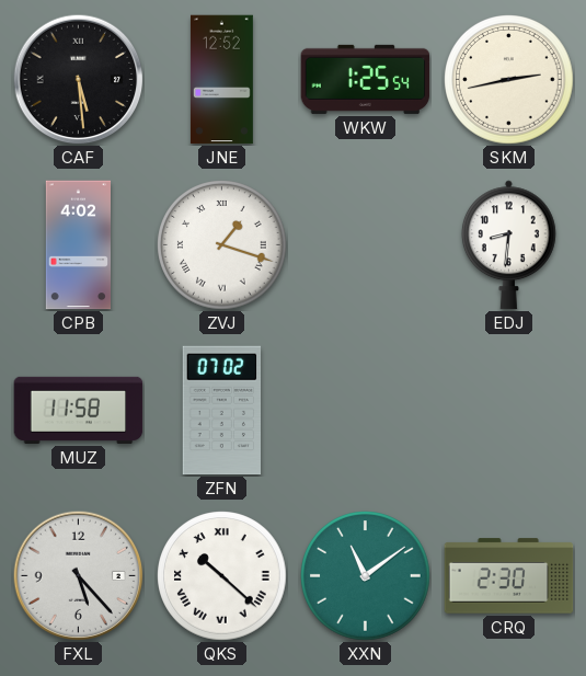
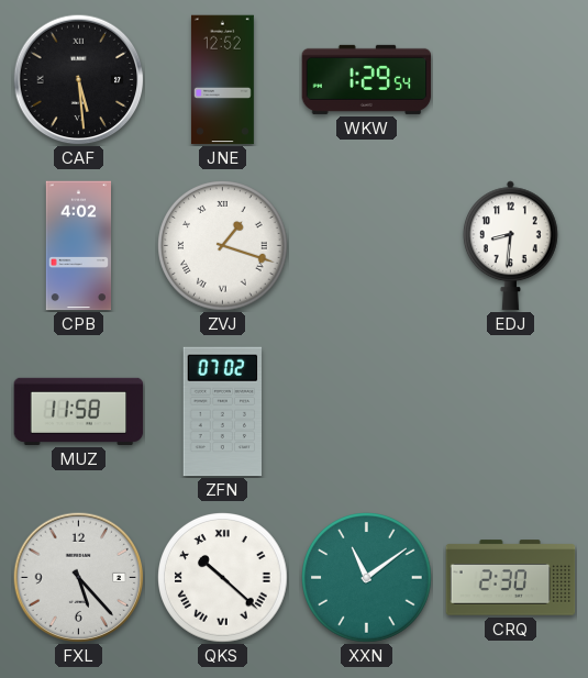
WKW: 1:25 -> 1:29
SKM: 2:43 -> none
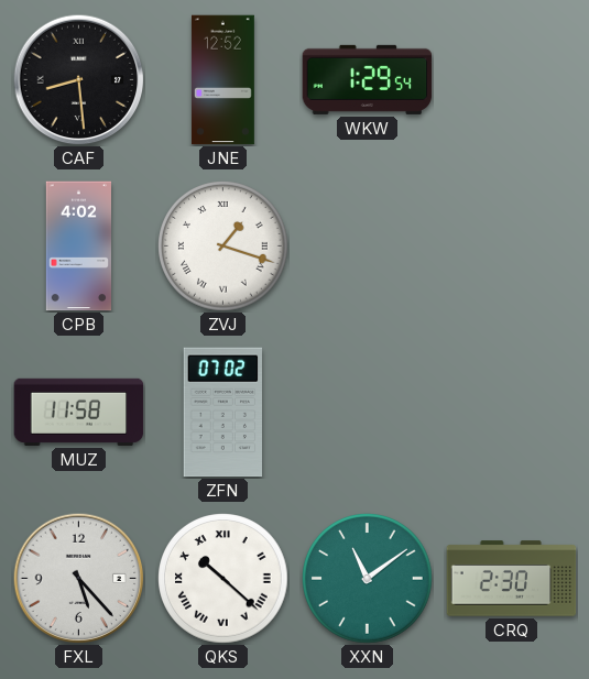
CAF: 5:29 -> 8:29
EDJ: 8:31 -> none
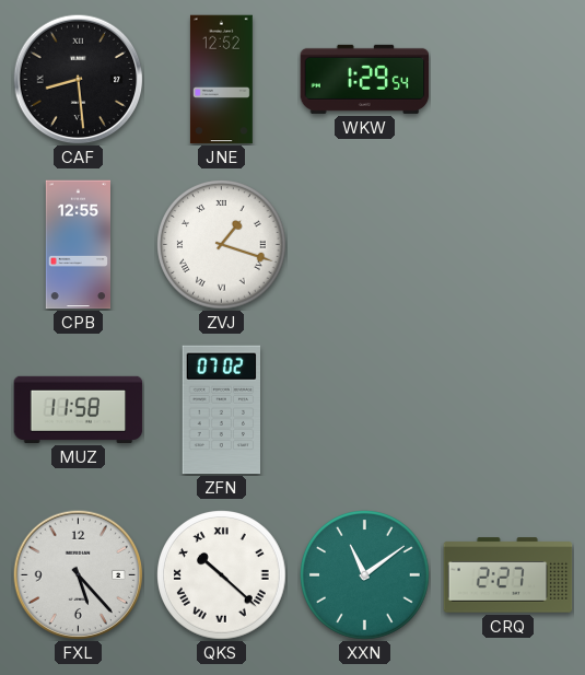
CPB: 4:02 -> 12:55
CRQ: 2:30 -> 2:27
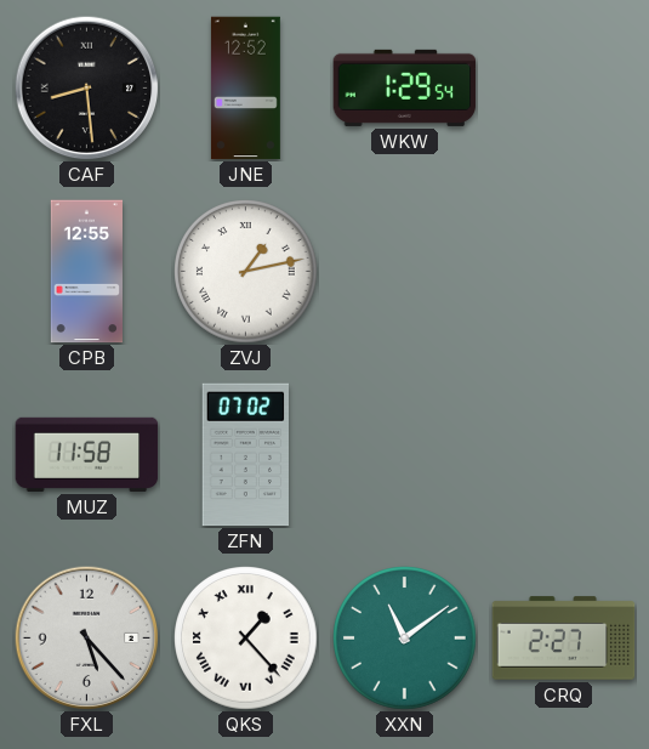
ZVJ: 1:18 -> 1:13
QKS: 10:22 -> 1:23
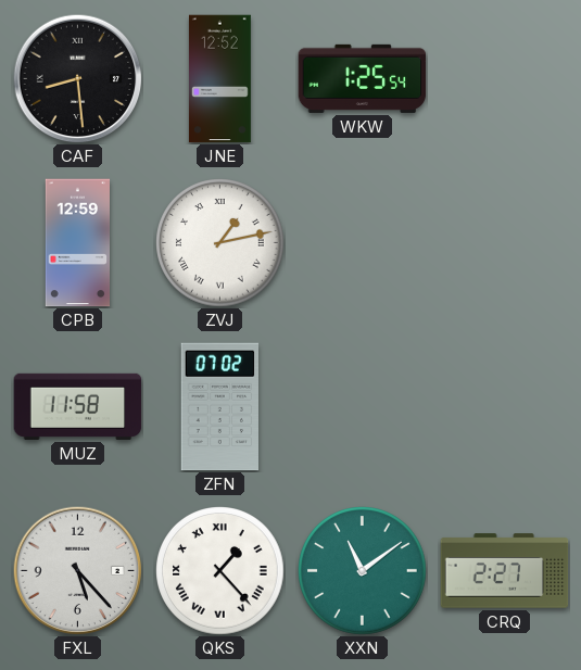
WKW: 1:29 -> 1:25
CPB: 12:55 -> 12:59
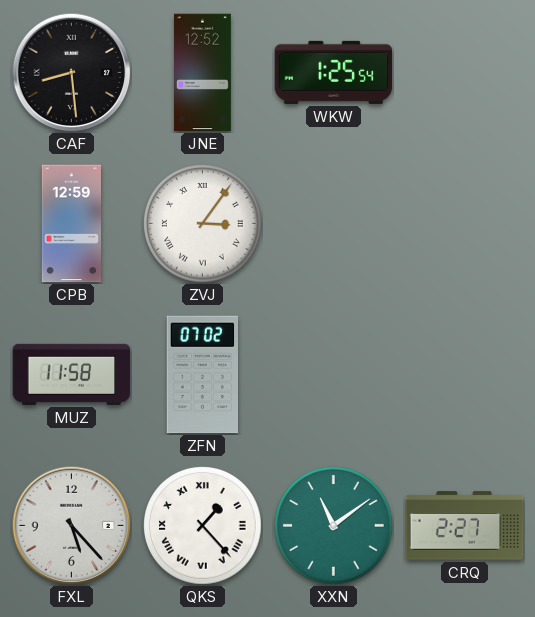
ZVJ: 1:13 -> 3:06
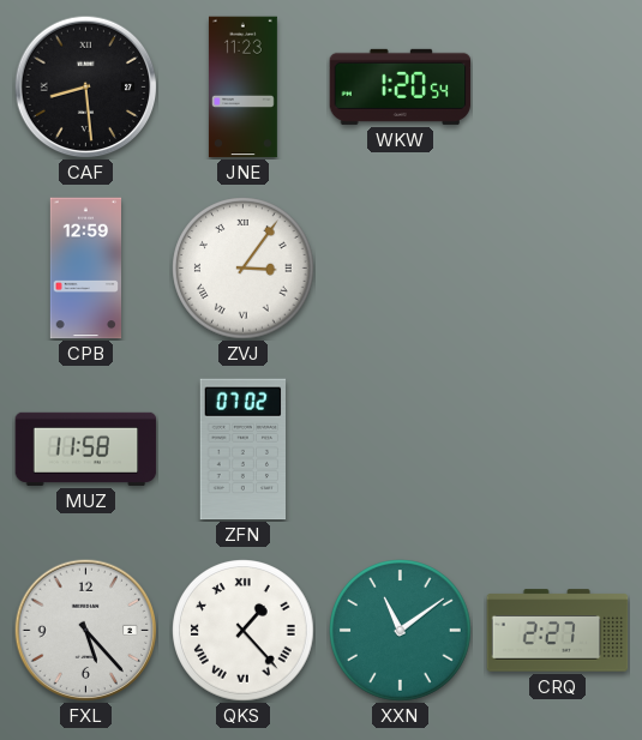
JNE: 12:52 -> 11:23
WKW: 1:25 -> 1:20
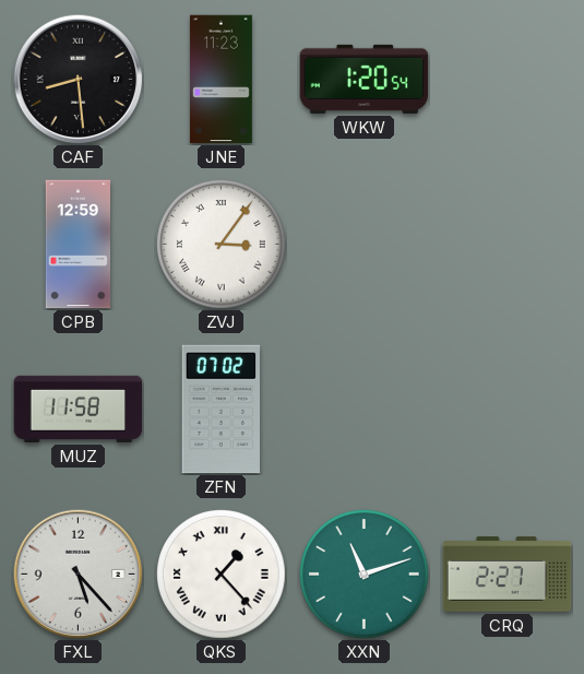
XXN: 11:09 -> 11:12
